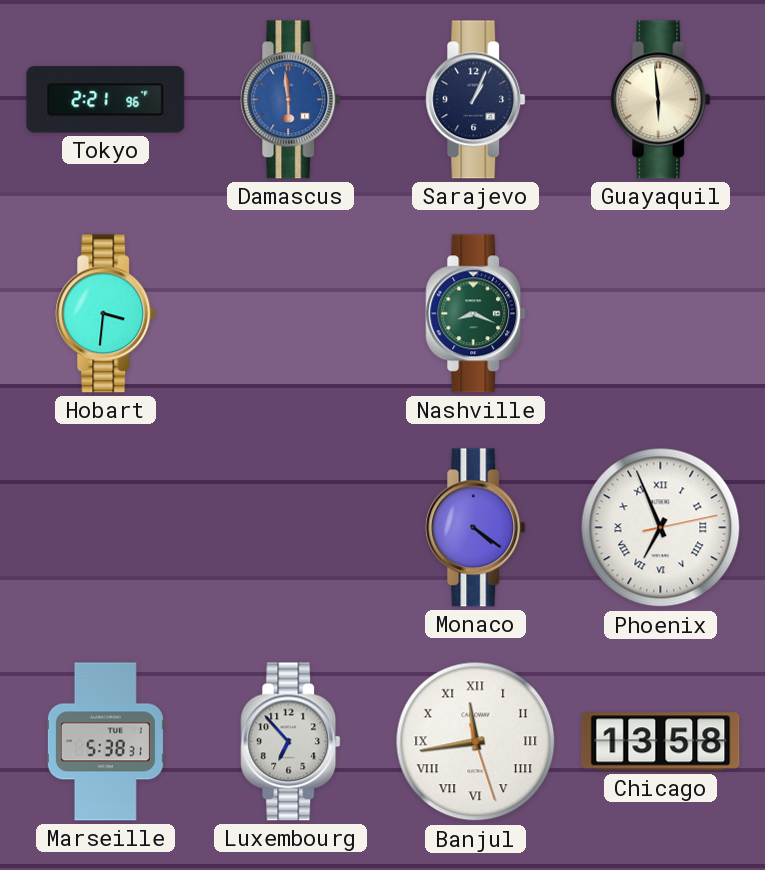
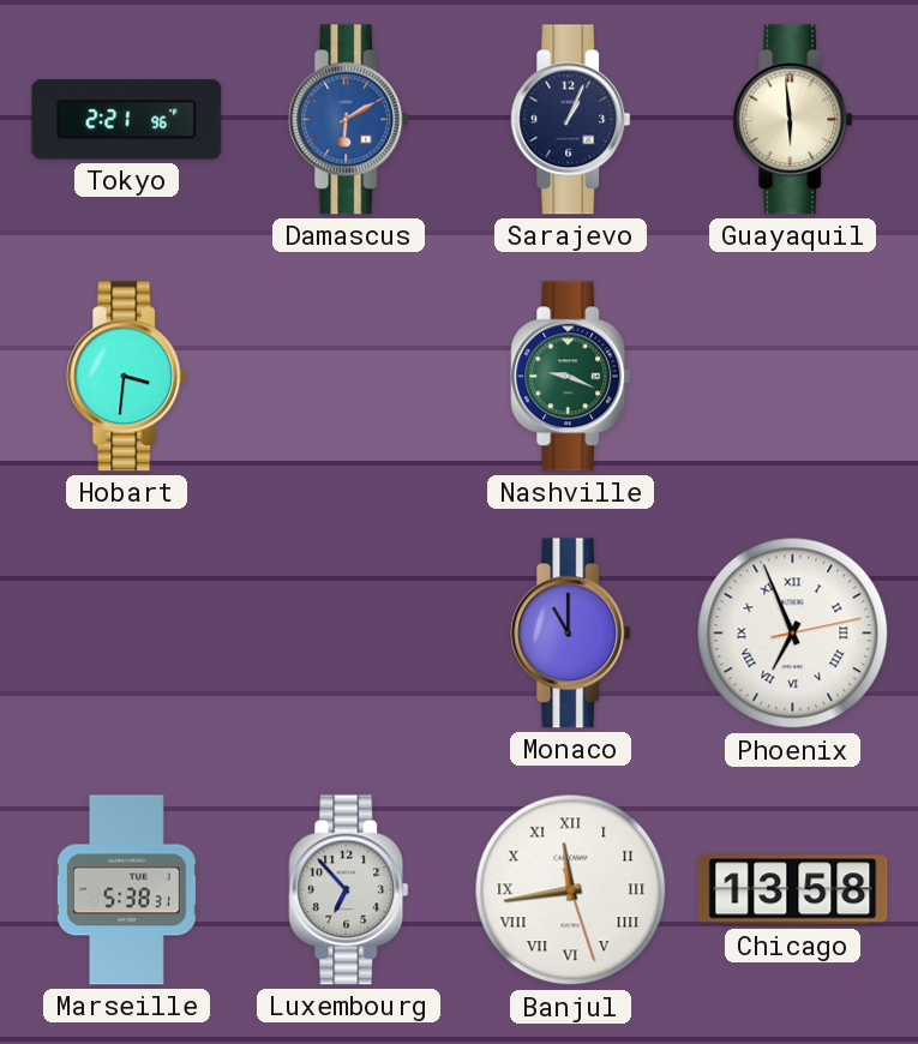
Damascus: 5:59 -> 6:10
Nashville: 8:19 -> 9:19
Monaco: 4:21 -> 11:00
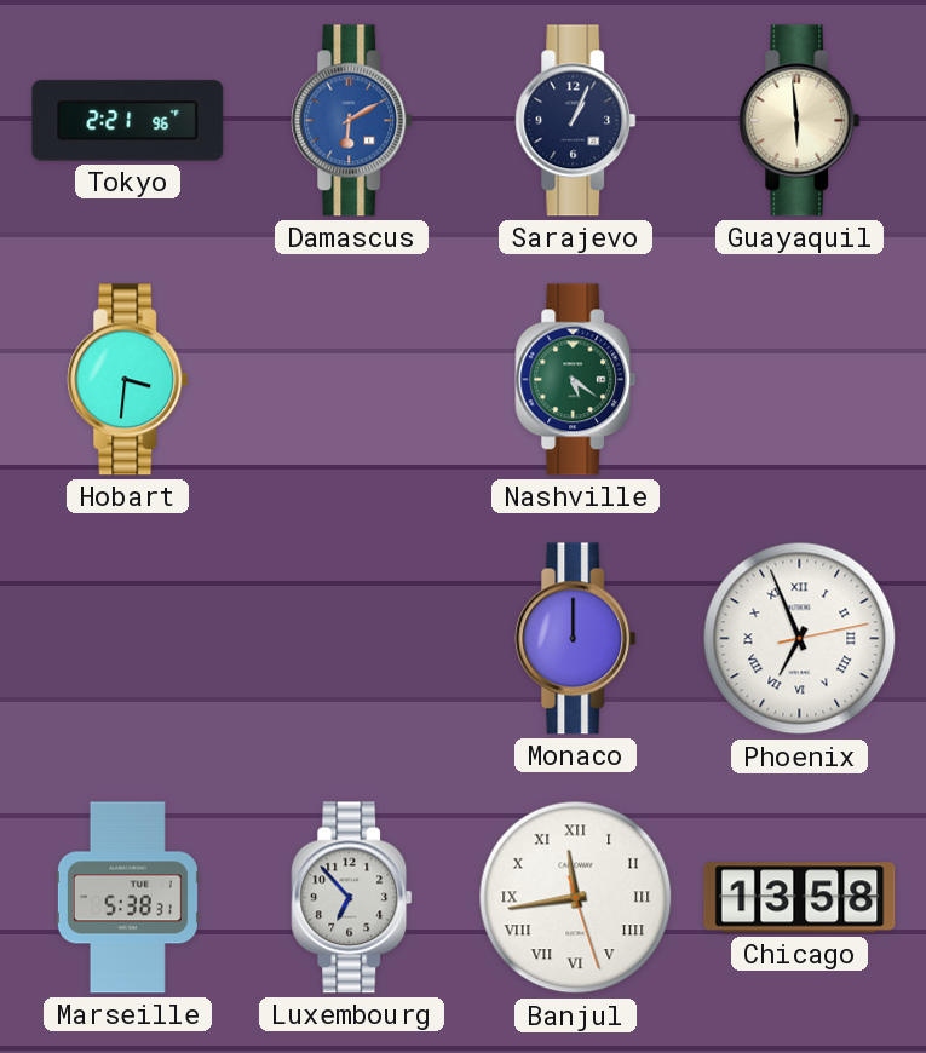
Nashville: 9:19 -> 5:21
Monaco: 11:00 -> 12:00
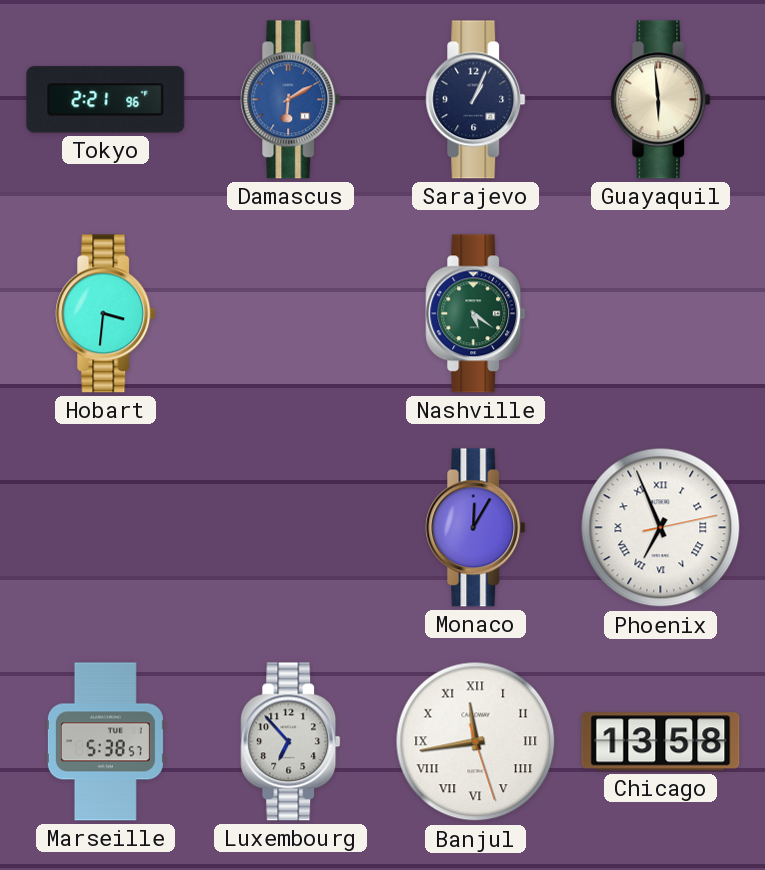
Monaco: 12:00 -> 12:05
Marseille: 5:38:31 -> 5:38:57
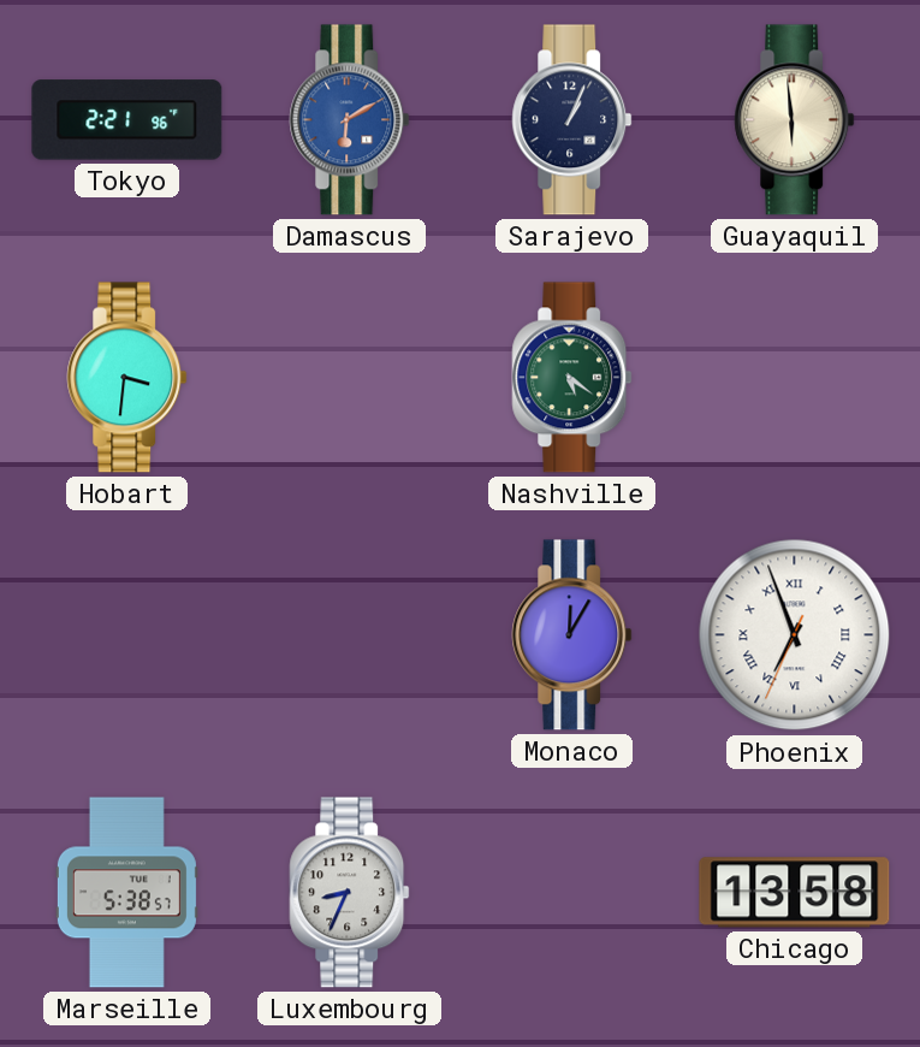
Phoenix: 6:56:13 -> 6:56:34
Luxembourg: 6:53 -> 8:34
Banjul: 11:43 -> none
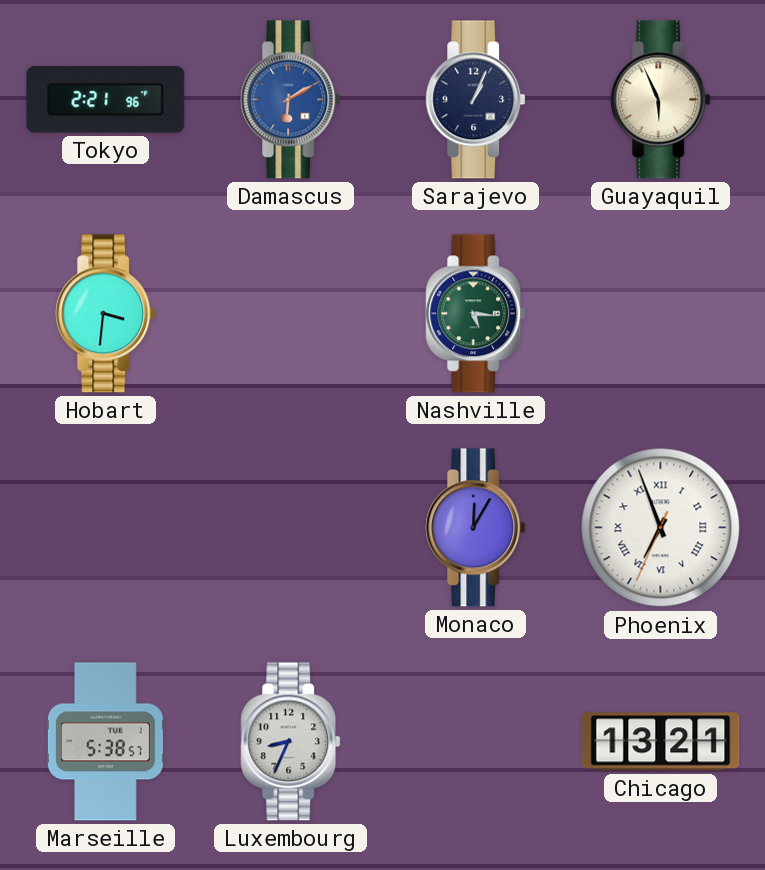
Guayaquil: 5:59 -> 5:56
Nashville: 5:21 -> 5:16
Chicago: 13:58 -> 13:21
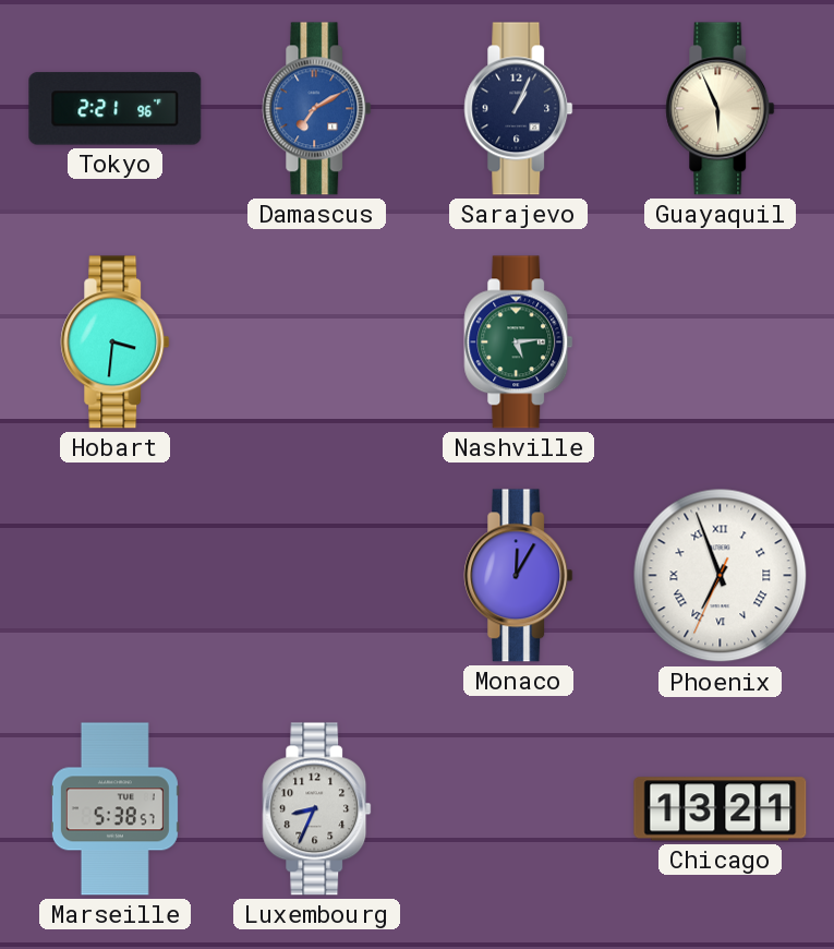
Damascus: 6:10 -> 7:10
Nashville: 5:16 -> 5:14
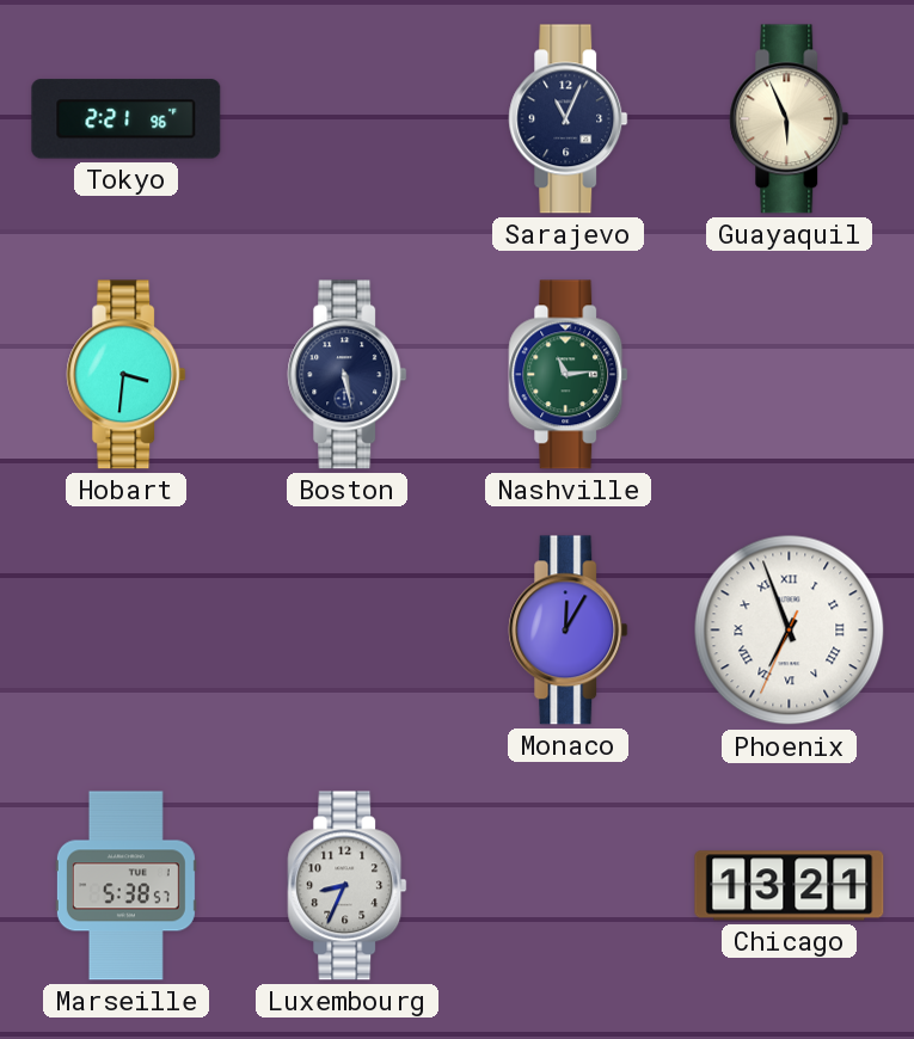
Damascus: 7:10 -> none
Sarajevo: 1:04 -> 11:04
Boston: none -> 5:28
Nashville: 5:14 -> 11:14
